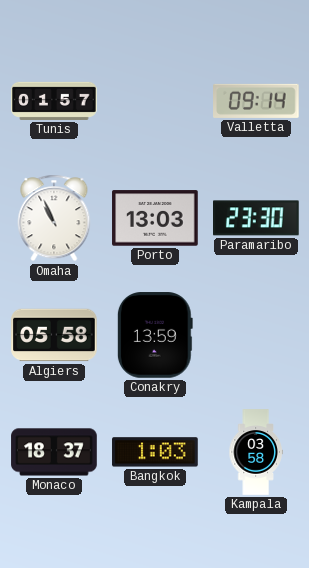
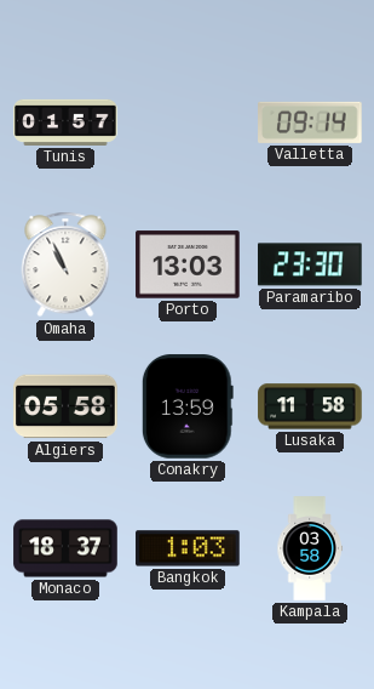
Lusaka: none -> 11:58
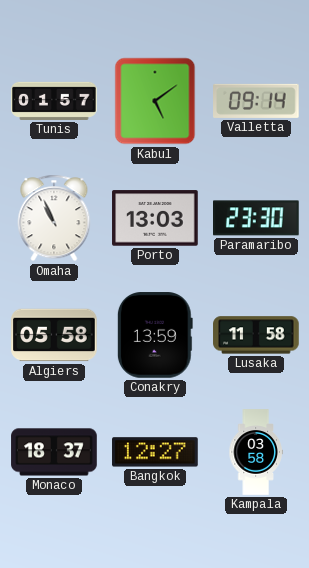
Kabul: none -> 5:09
Bangkok: 1:03 -> 12:27
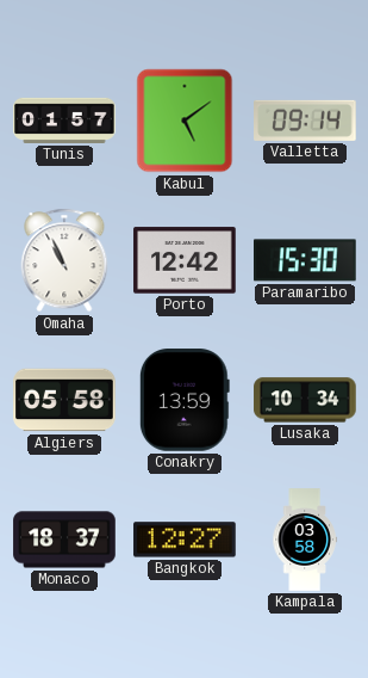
Porto: 13:03 -> 12:42
Paramaribo: 23:30 -> 15:30
Lusaka: 11:58 -> 10:34
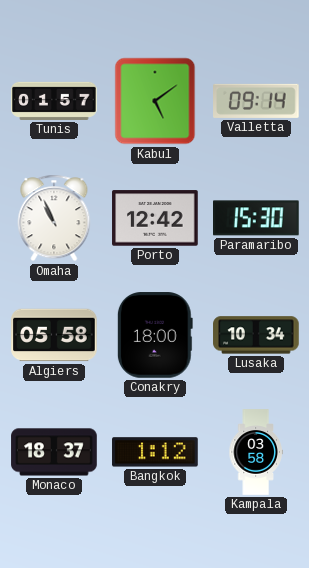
Conakry: 13:59 -> 18:00
Bangkok: 12:27 -> 1:12
